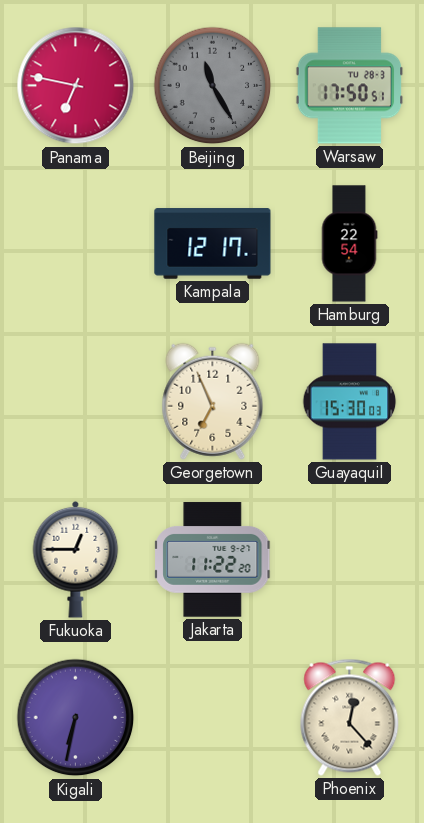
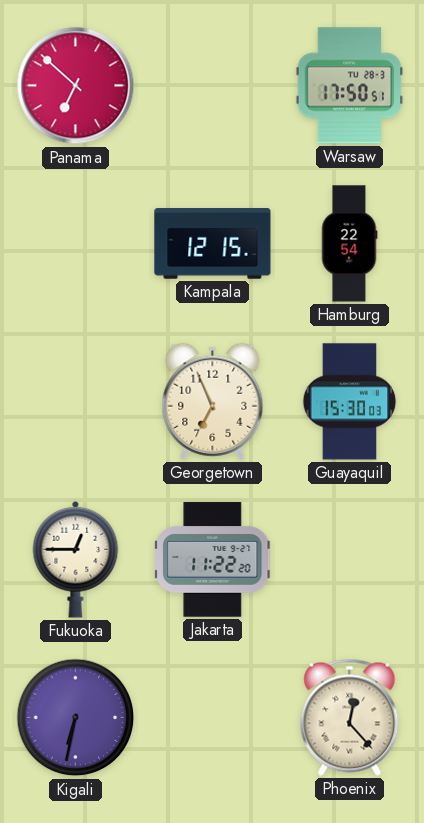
Panama: 6:47 -> 6:52
Beijing: 11:25 -> none
Kampala: 12:17 -> 12:15
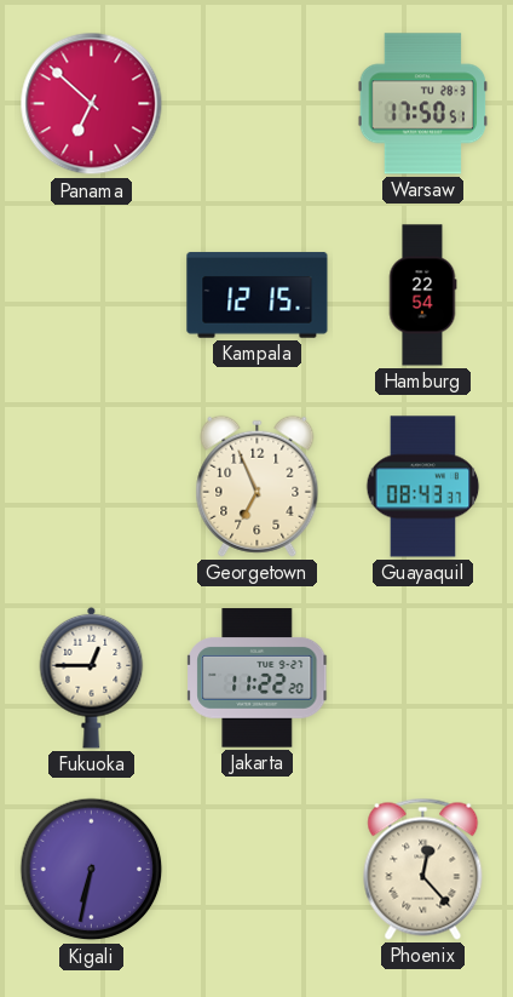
Guayaquil: 15:30 -> 08:43
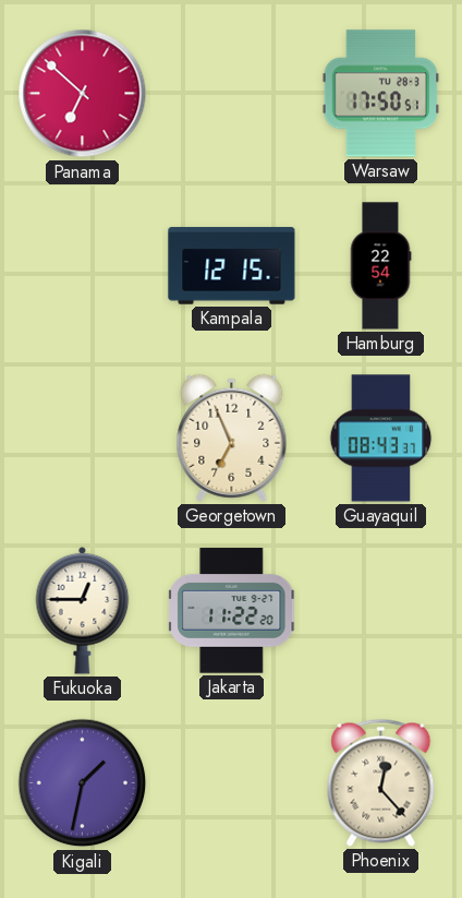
Kigali: 6:32 -> 1:32
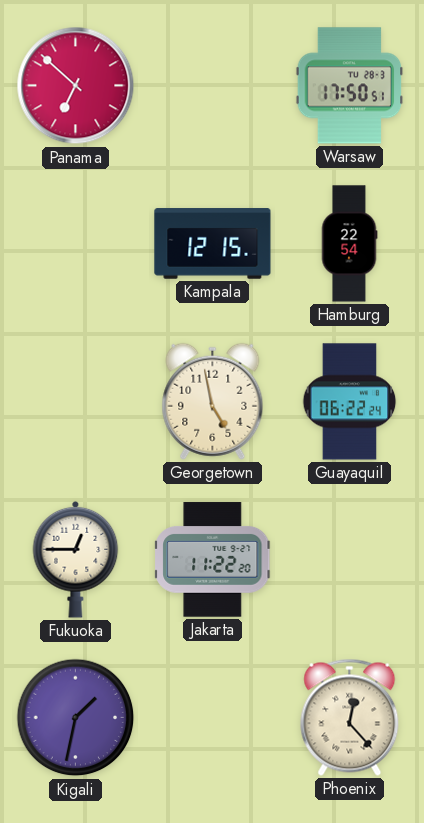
Georgetown: 6:56 -> 4:58
Guayaquil: 08:43 -> 06:22
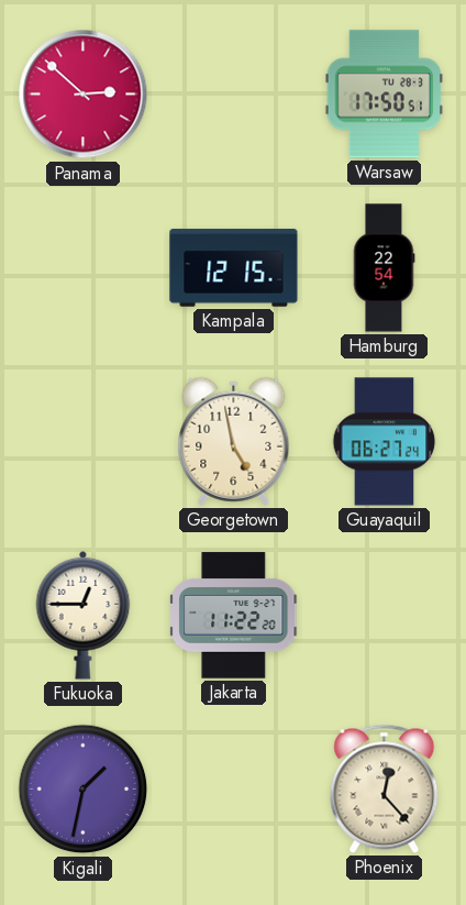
Panama: 6:52 -> 2:52
Guayaquil: 06:22 -> 06:27
